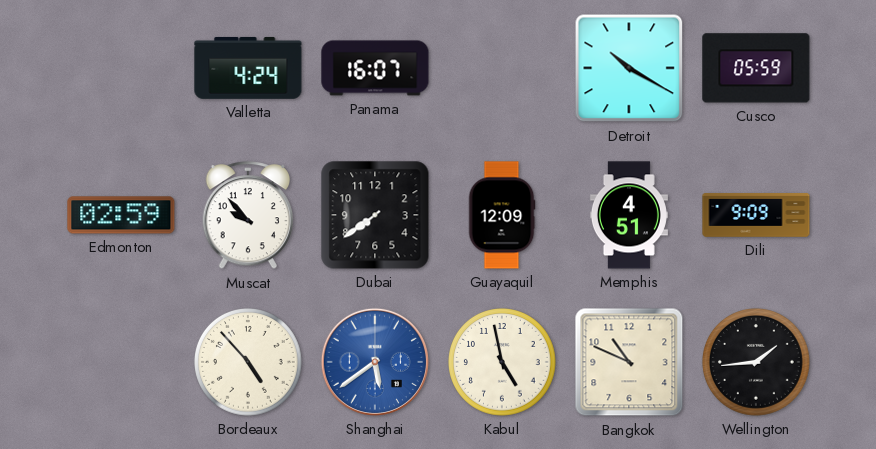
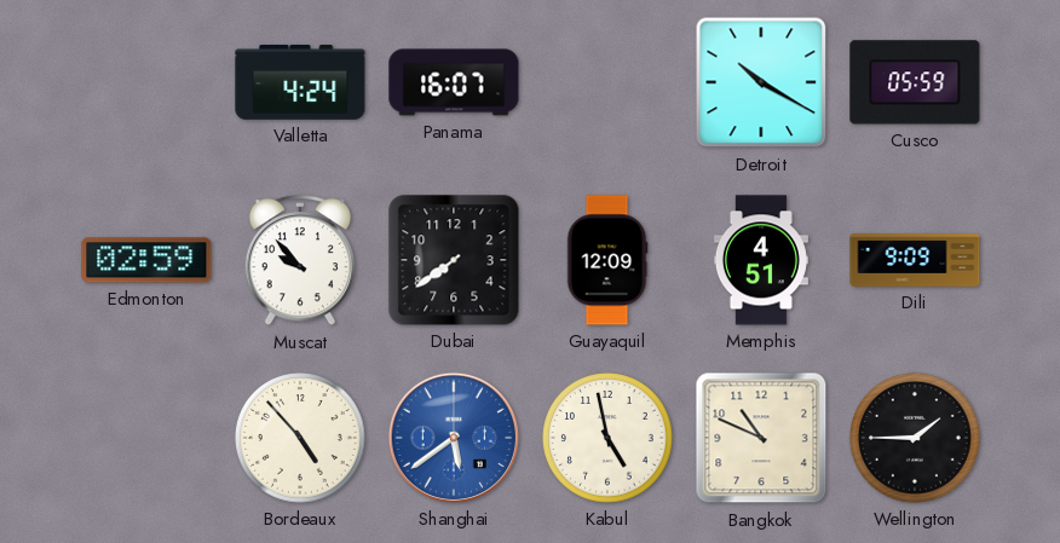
Wellington: 1:44 -> 1:45
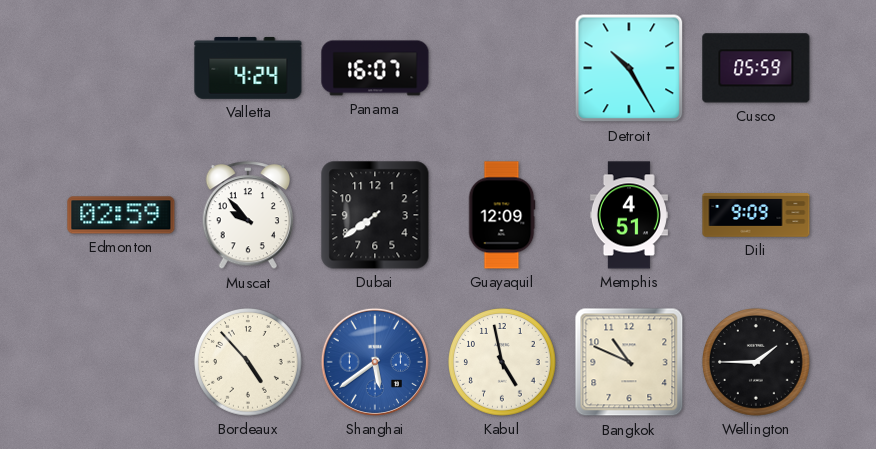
Detroit: 10:20 -> 10:25
